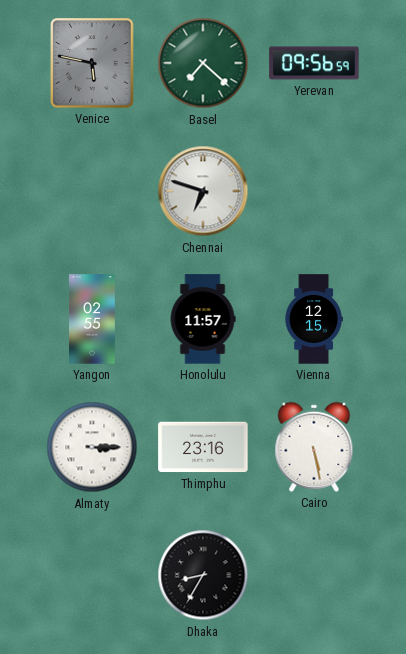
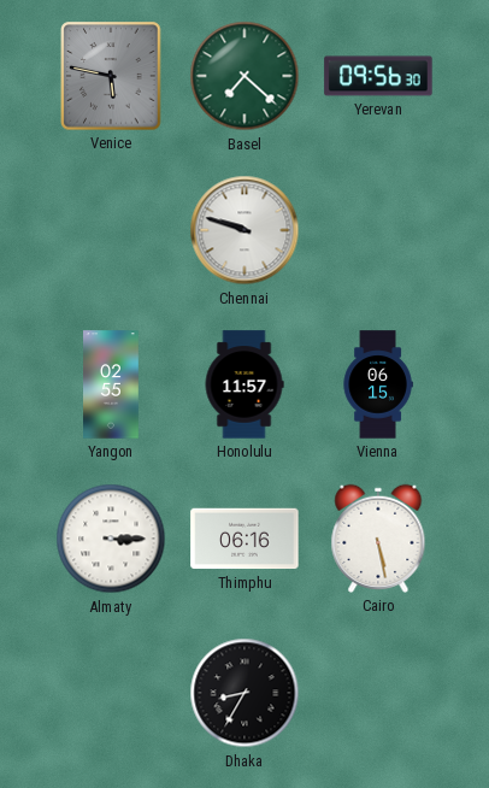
Yerevan: 09:56:59 -> 09:56:30
Chennai: 6:48 -> 9:48
Vienna: 12:15 -> 06:15
Thimphu: 23:16 -> 06:16
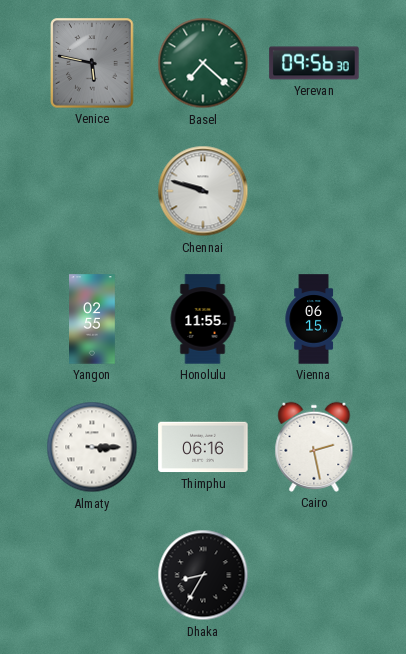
Honolulu: 11:57 -> 11:55
Cairo: 5:28 -> 2:28
